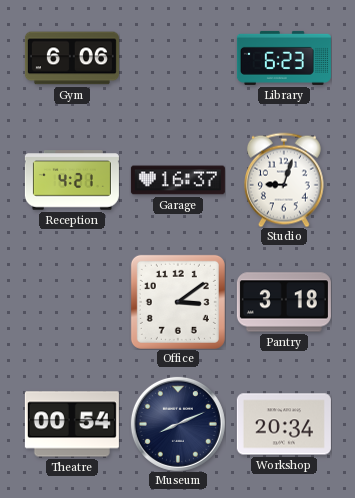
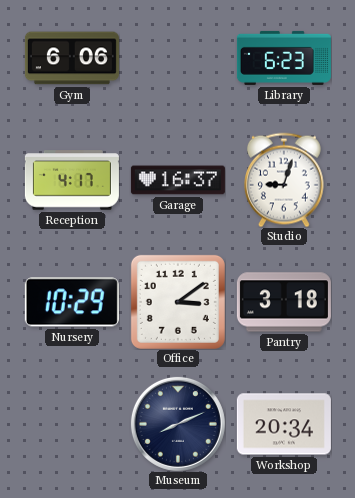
Reception: 4:21 -> 4:17
Nursery: none -> 10:29
Theatre: 00:54 -> none
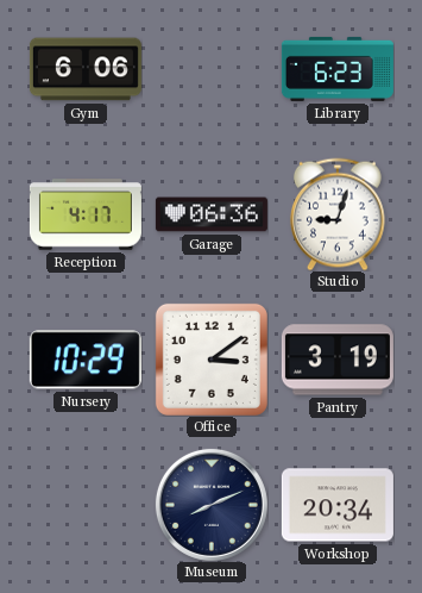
Garage: 16:37 -> 06:36
Pantry: 3:18 -> 3:19
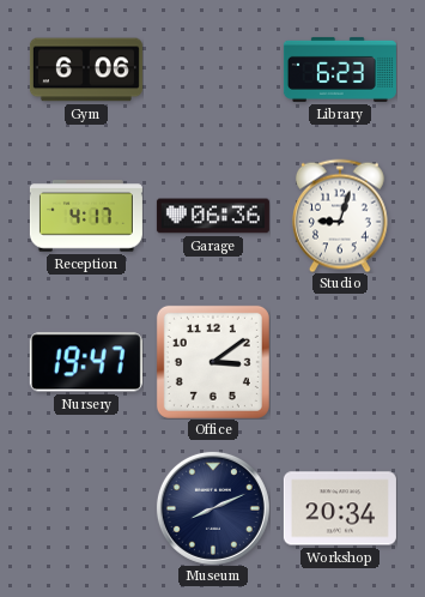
Nursery: 10:29 -> 19:47
Pantry: 3:19 -> none
